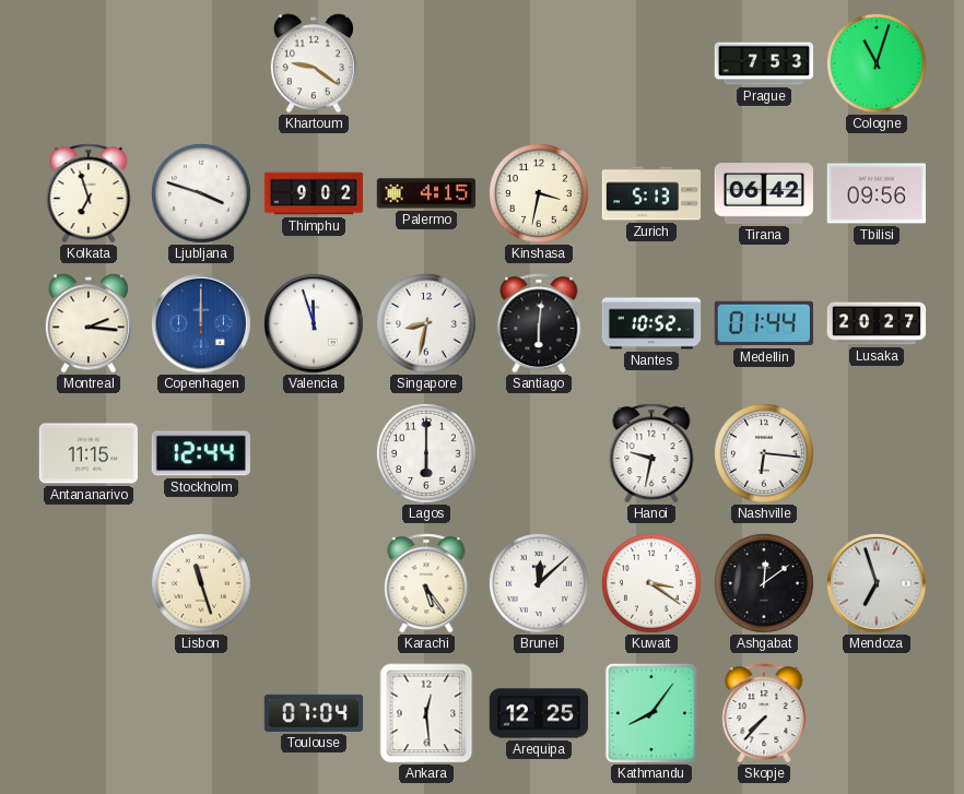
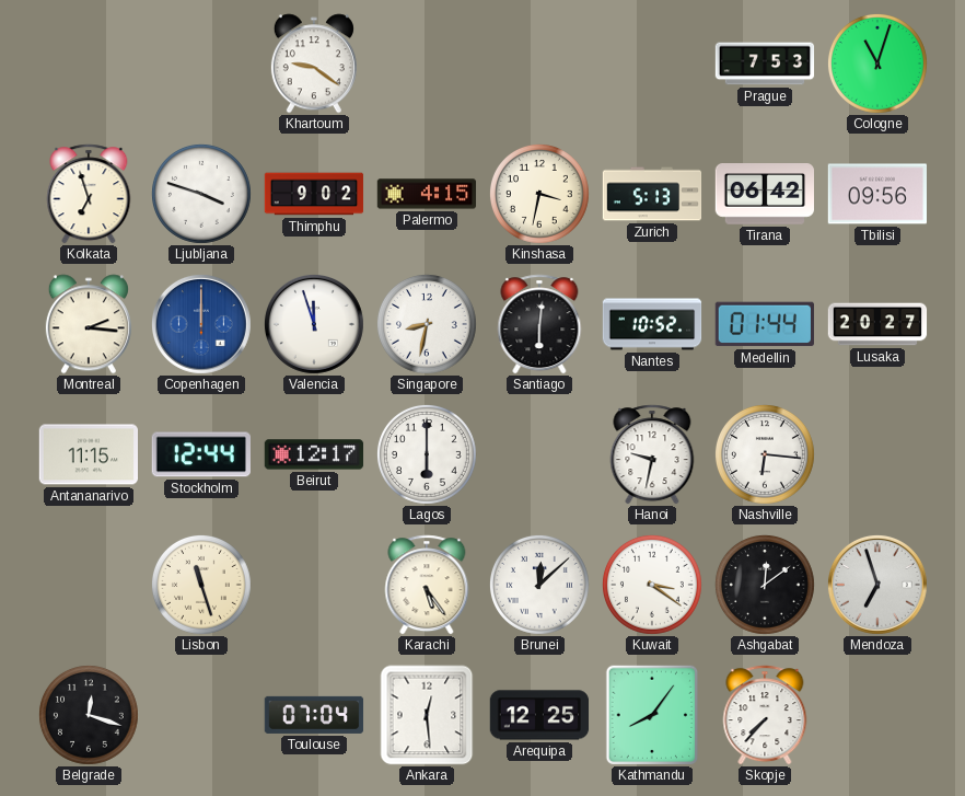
Beirut: none -> 12:17
Belgrade: none -> 12:18
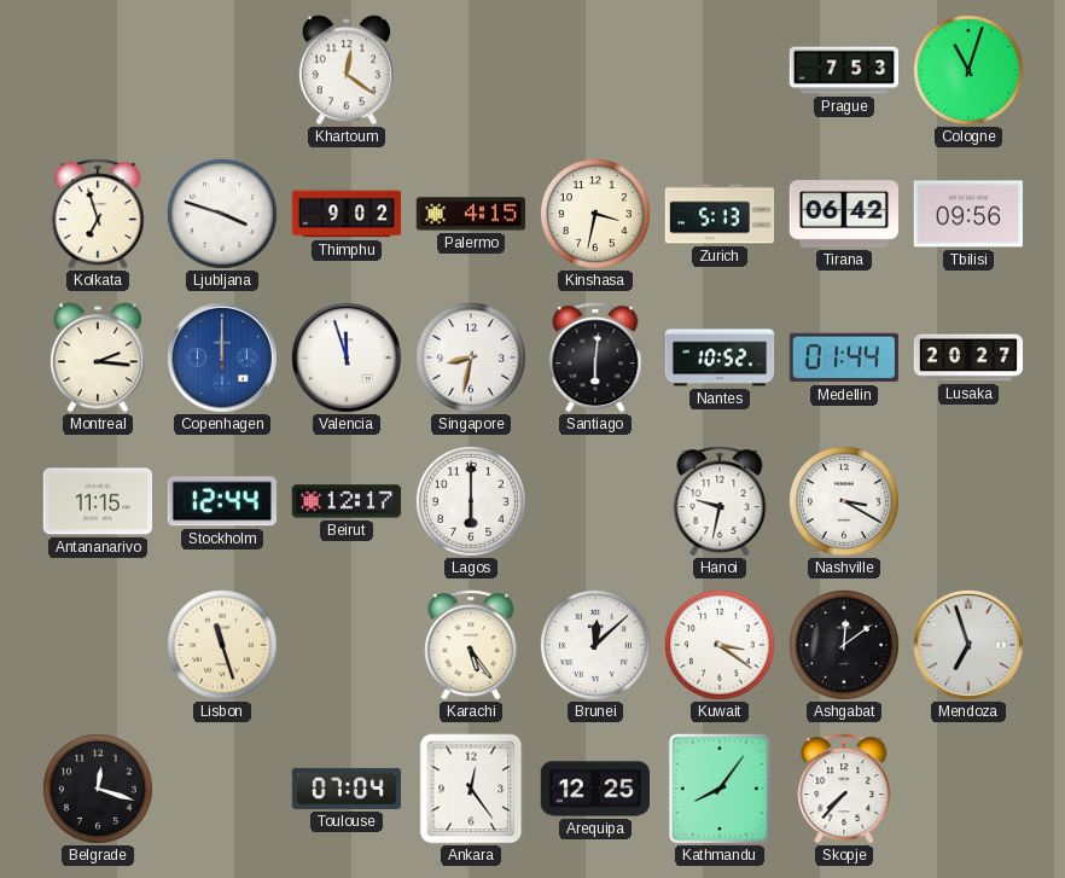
Khartoum: 9:21 -> 12:21
Nashville: 6:16 -> 3:20
Ankara: 12:29 -> 12:24
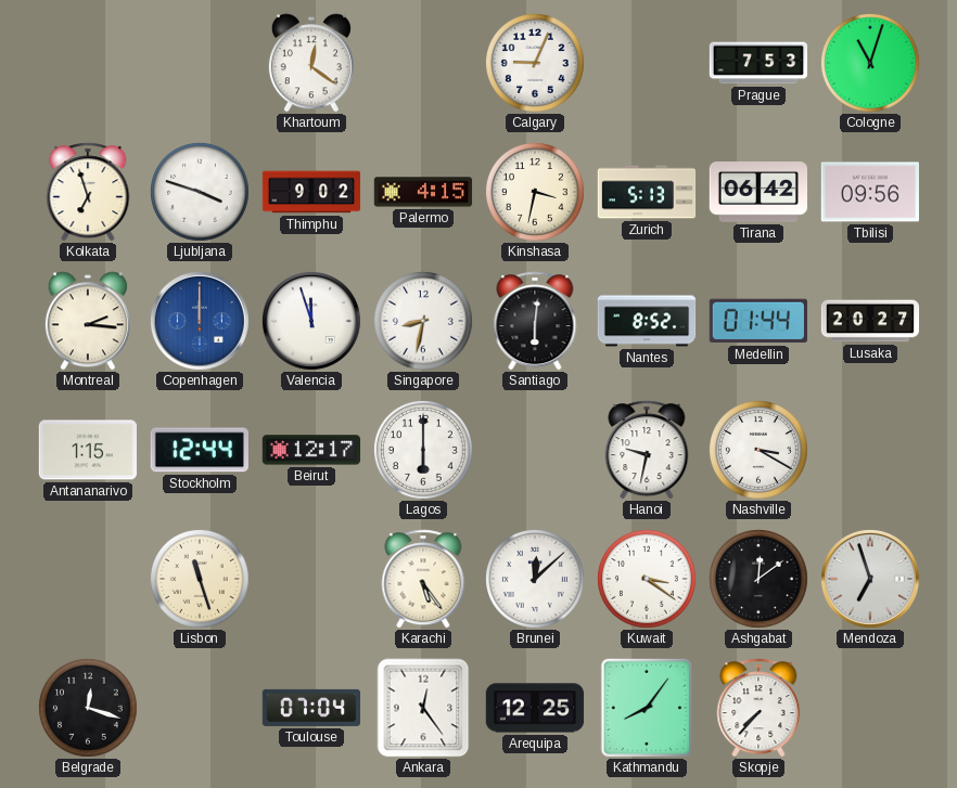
Calgary: none -> 9:04
Nantes: 10:52 -> 8:52
Antananarivo: 11:15 -> 1:15
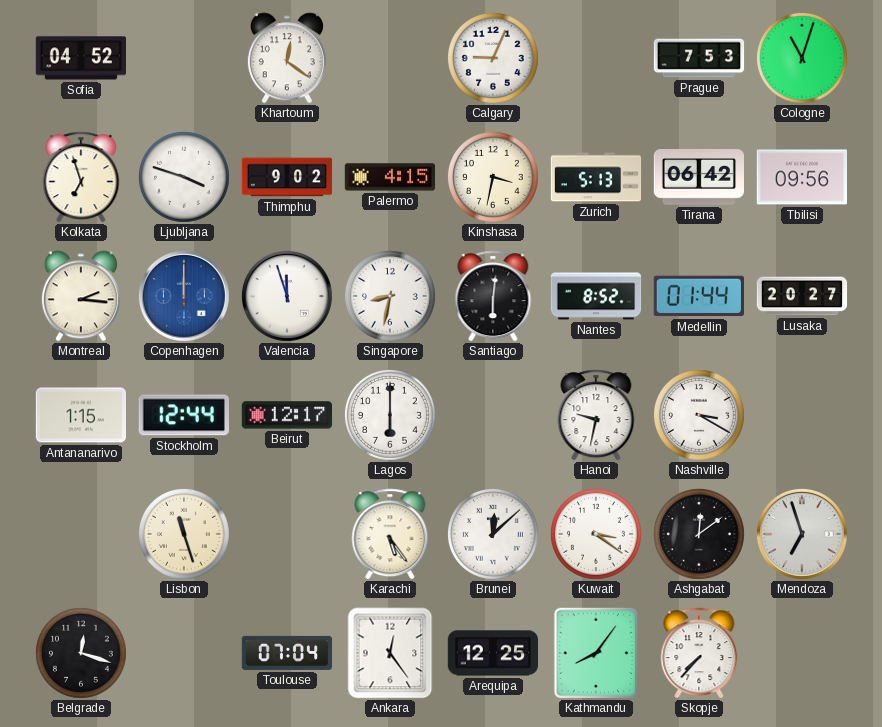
Sofia: none -> 04:52
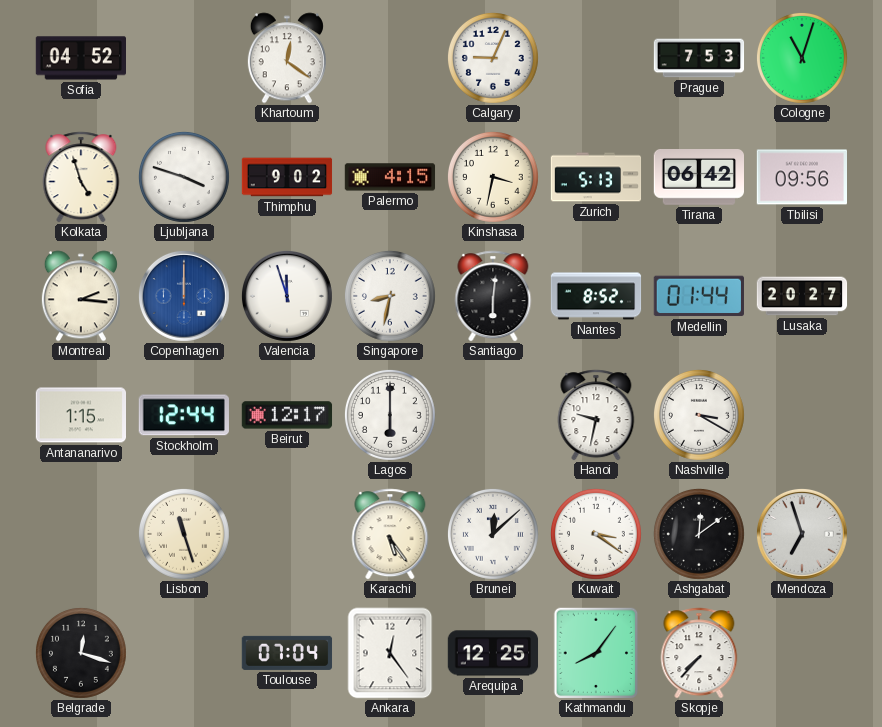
Kolkata: 6:57 -> 4:57
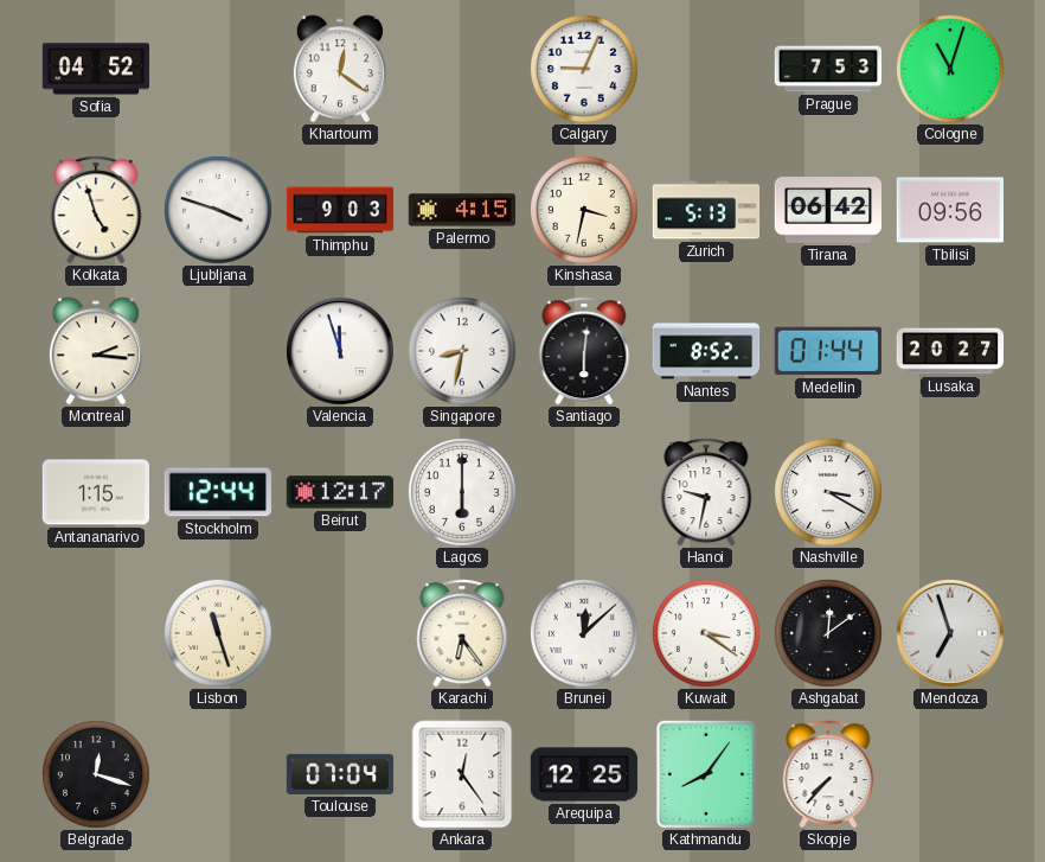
Thimphu: 9:02 -> 9:03
Copenhagen: 12:00 -> none
Karachi: 5:24 -> 6:24
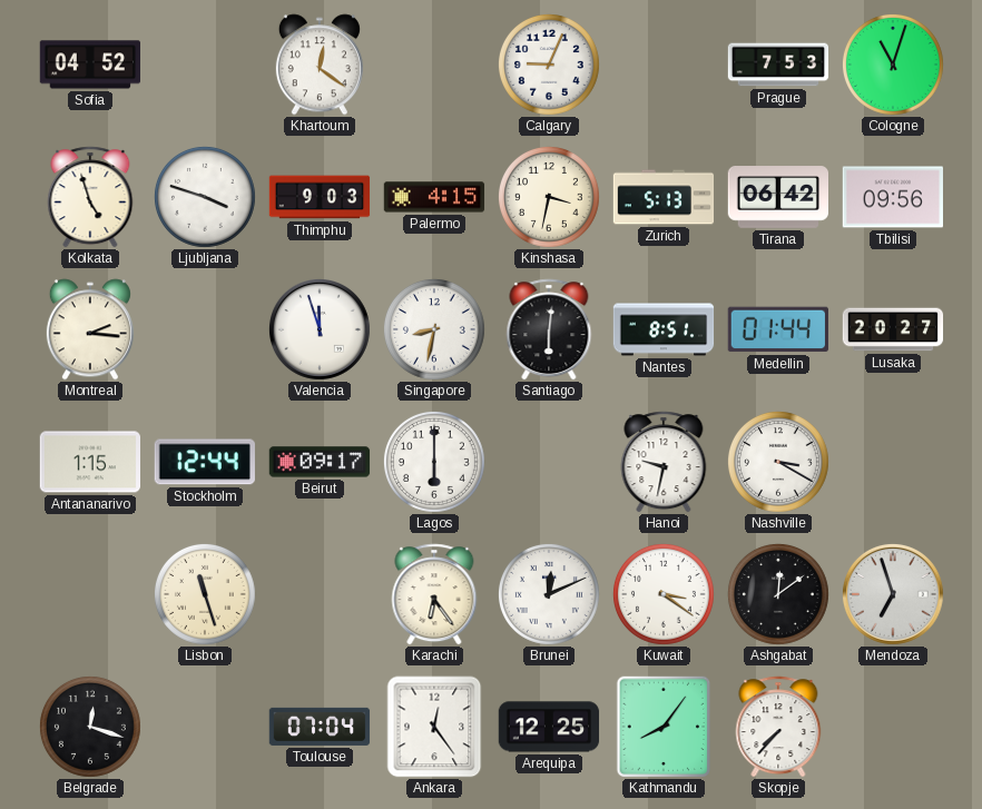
Nantes: 8:52 -> 8:51
Beirut: 12:17 -> 09:17
Brunei: 12:08 -> 12:11
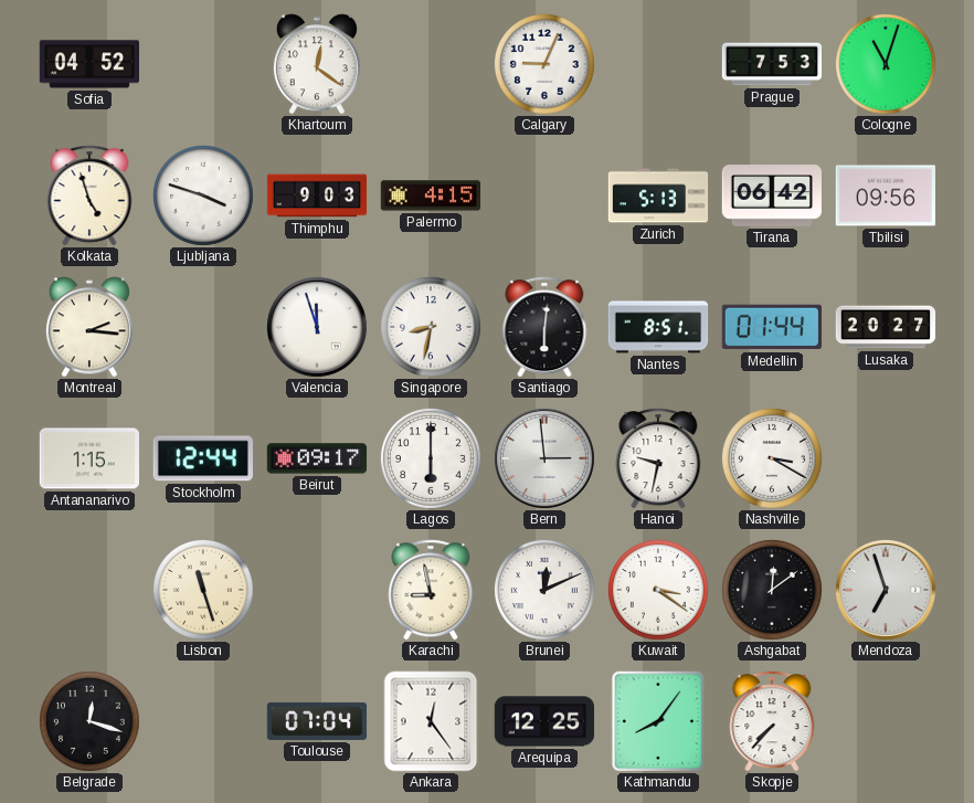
Kinshasa: 3:32 -> none
Bern: none -> 2:59
Karachi: 6:24 -> 8:58
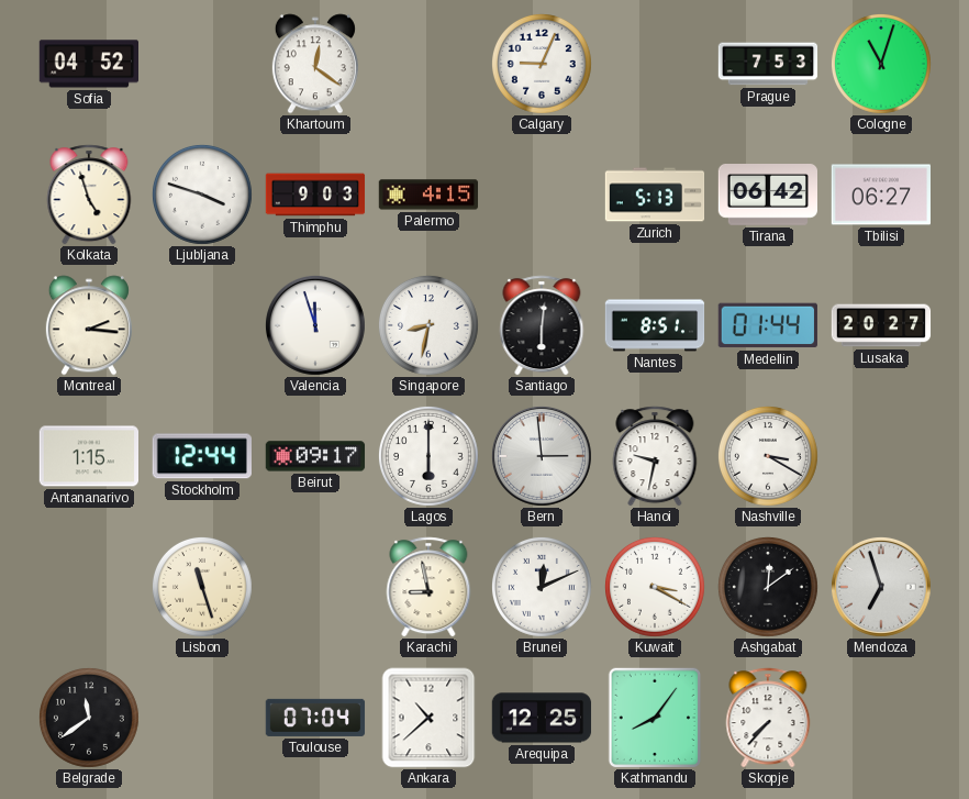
Tbilisi: 09:56 -> 06:27
Kuwait: 3:21 -> 3:20
Belgrade: 12:18 -> 11:39
Ankara: 12:24 -> 10:38
